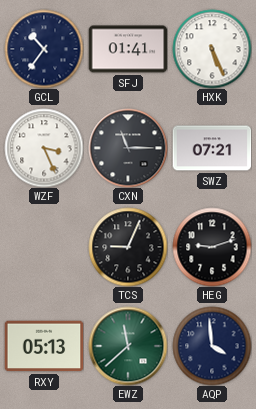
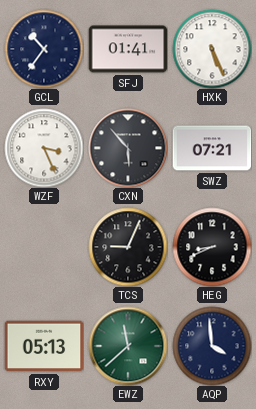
CXN: 11:15 -> 5:53
HEG: 9:12 -> 8:41
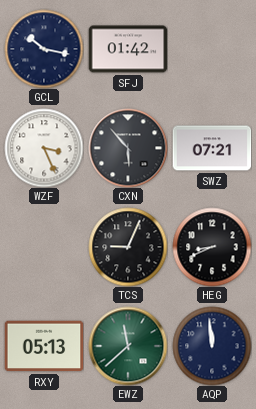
GCL: 10:36 -> 10:17
SFJ: 01:41 -> 01:42
HXK: 5:26 -> none
AQP: 3:59 -> 11:59
